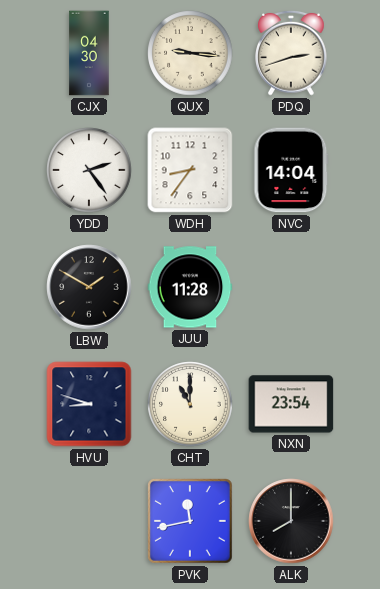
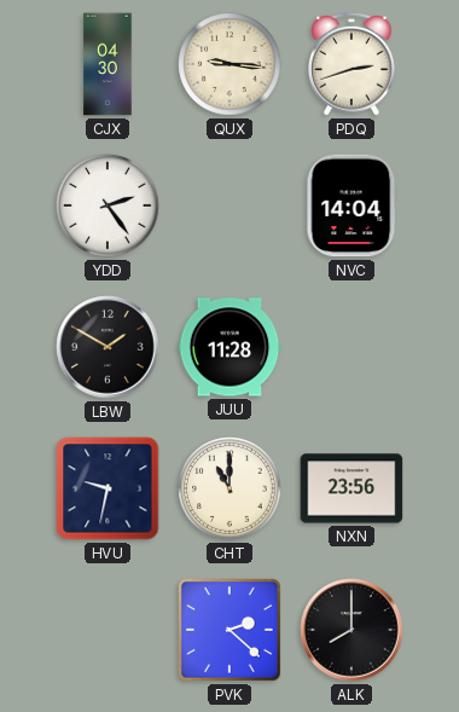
WDH: 8:36 -> none
HVU: 8:48 -> 9:32
NXN: 23:54 -> 23:56
PVK: 11:43 -> 2:22
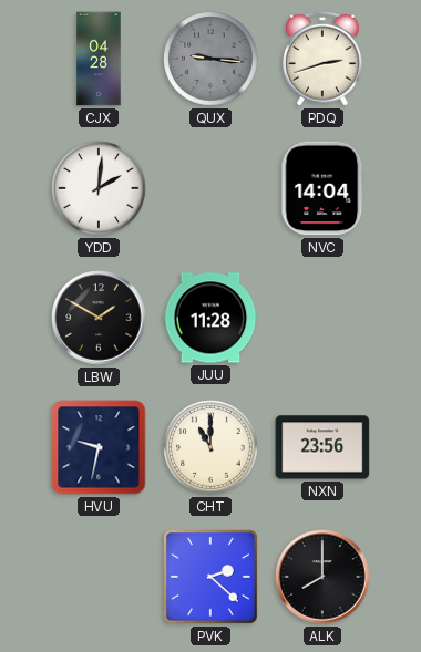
CJX: 04:30 -> 04:28
QUX dial: cream -> grey
YDD: 2:24 -> 2:01
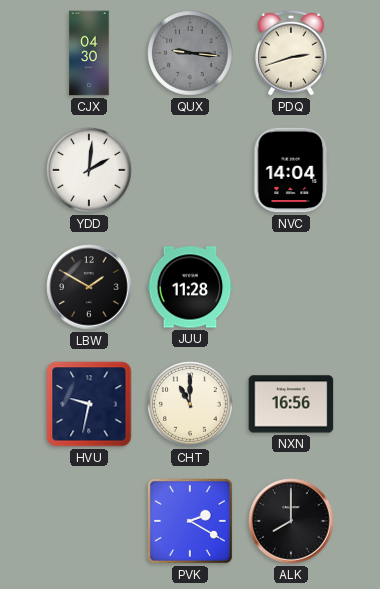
CJX: 04:28 -> 04:30
NXN: 23:56 -> 16:56
PVK: 2:22 -> 2:20
